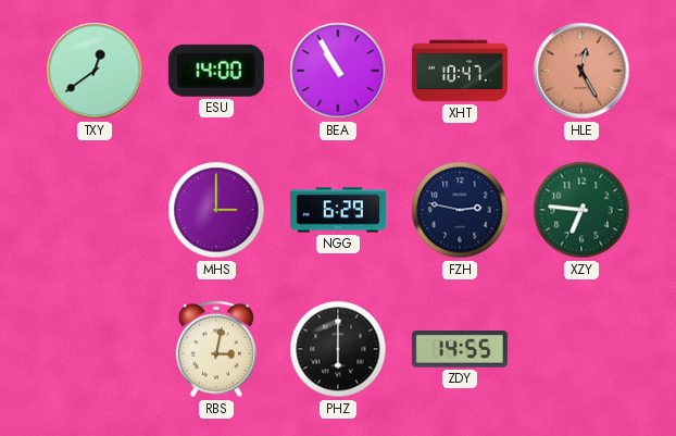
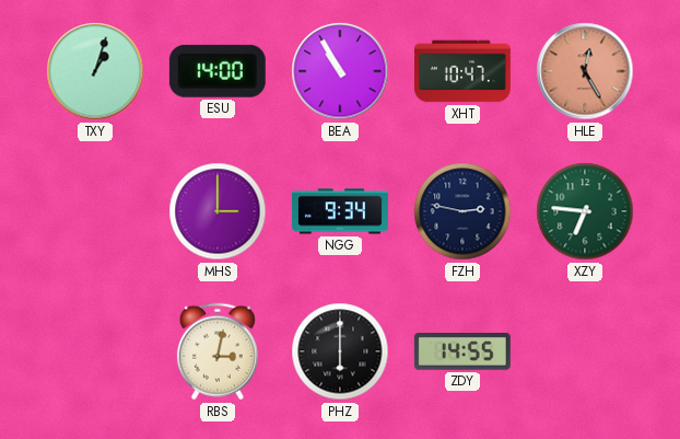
TXY: 12:39 -> 1:03
NGG: 6:29 -> 9:34
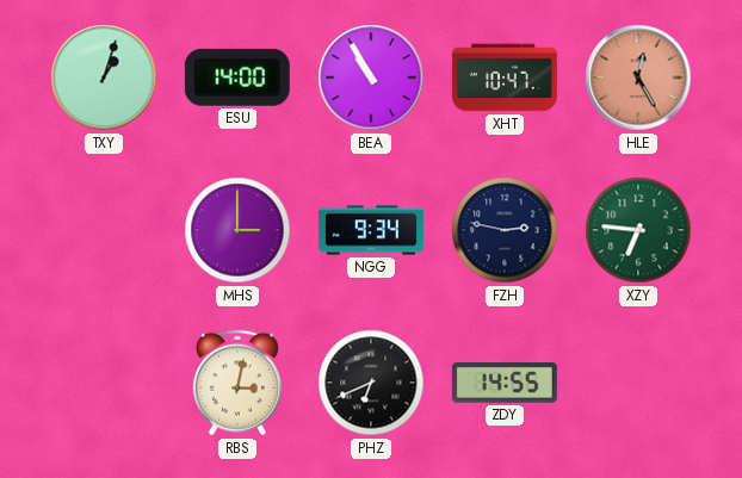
PHZ: 6:00 -> 6:41
